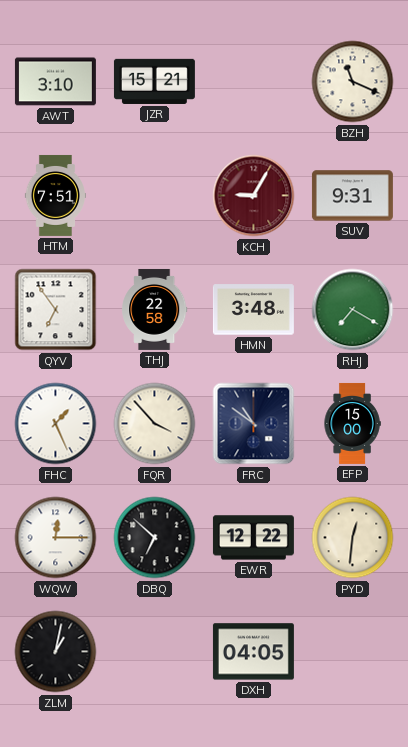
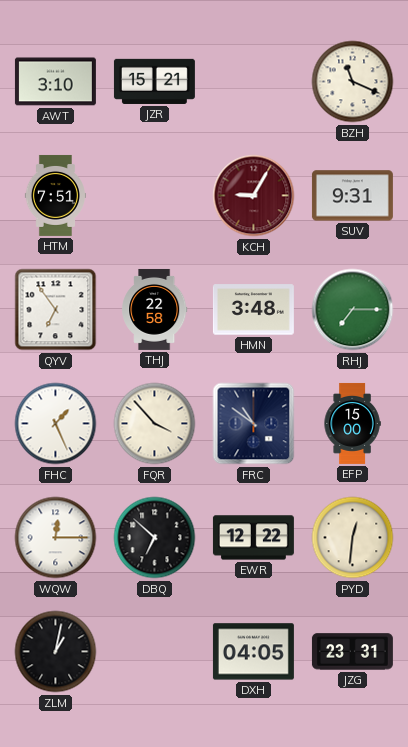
RHJ: 7:20 -> 7:15
JZG: none -> 23:31
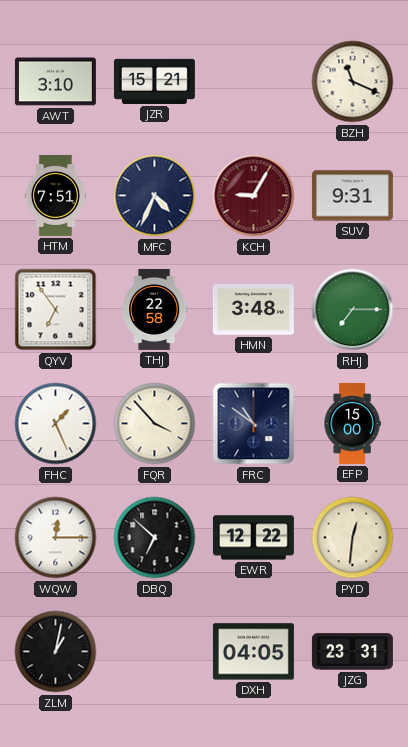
MFC: none -> 4:34
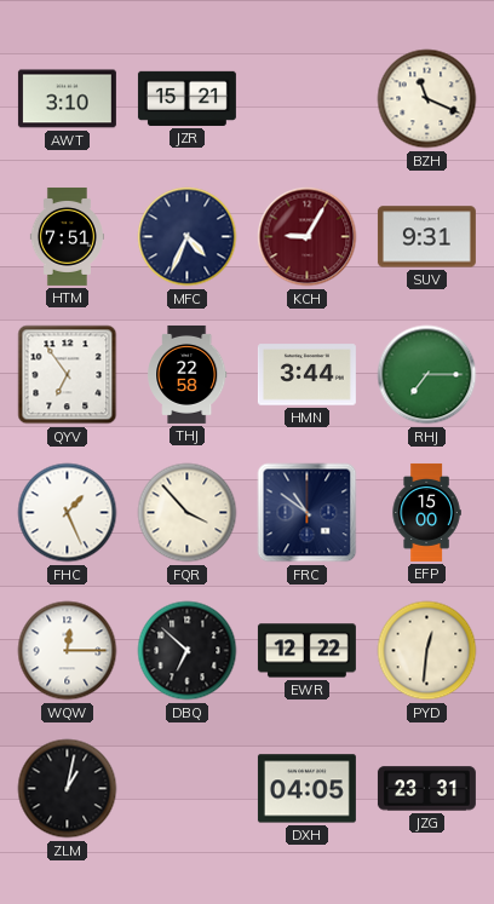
HMN: 3:48 -> 3:44
